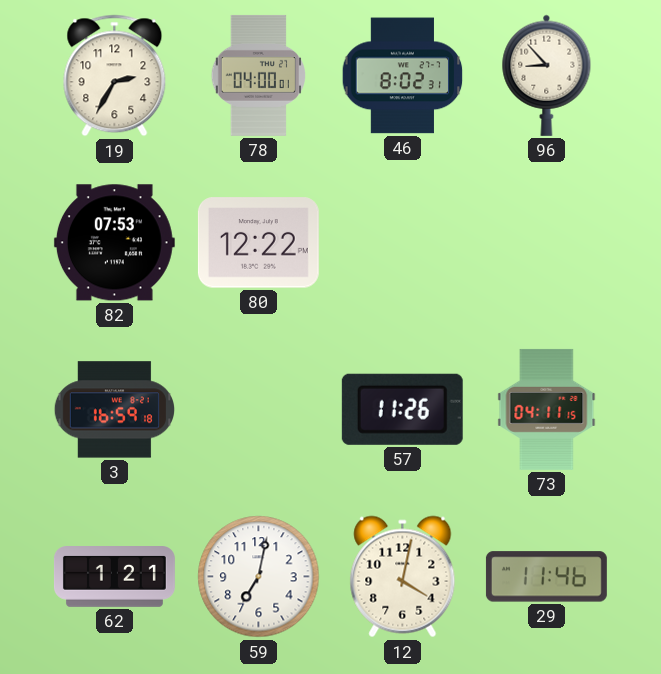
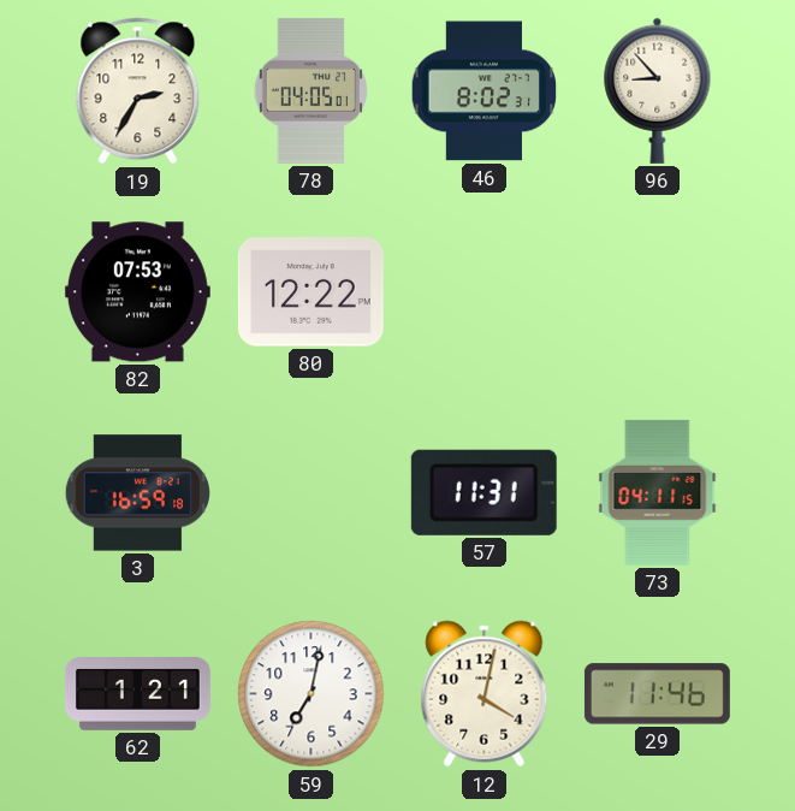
78: 04:00 -> 04:05
57: 11:26 -> 11:31
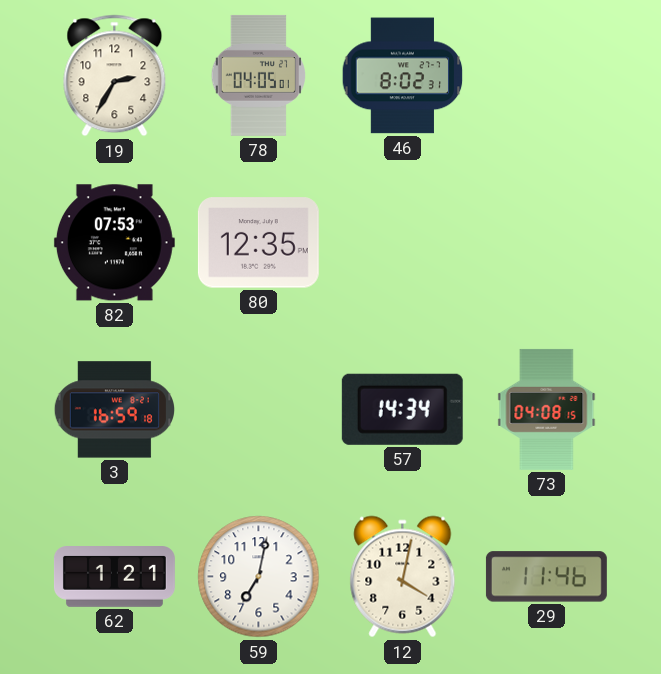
96: 8:53 -> none
80: 12:22 -> 12:35
57: 11:31 -> 14:34
73: 04:11 -> 04:08
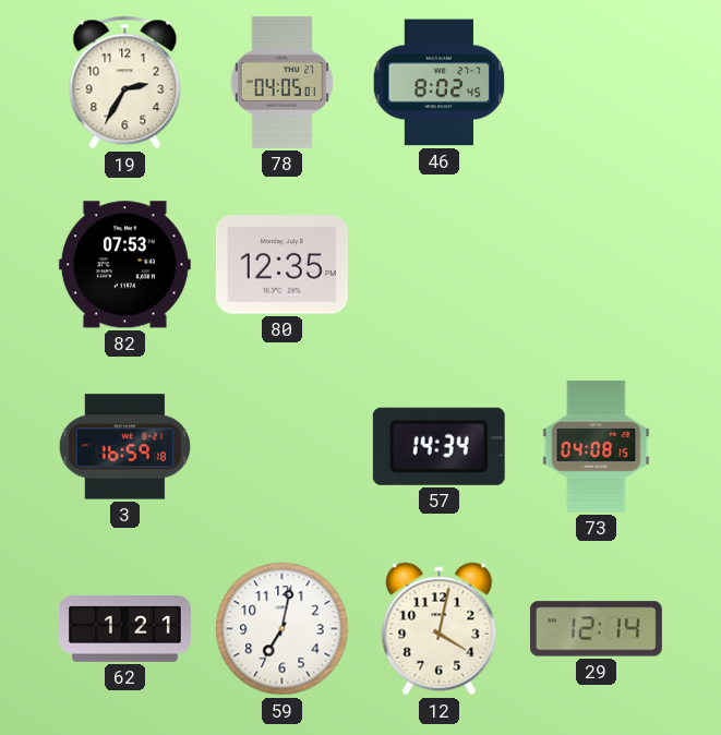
46: 8:02:31 -> 8:02:45
29: 11:46 -> 12:14
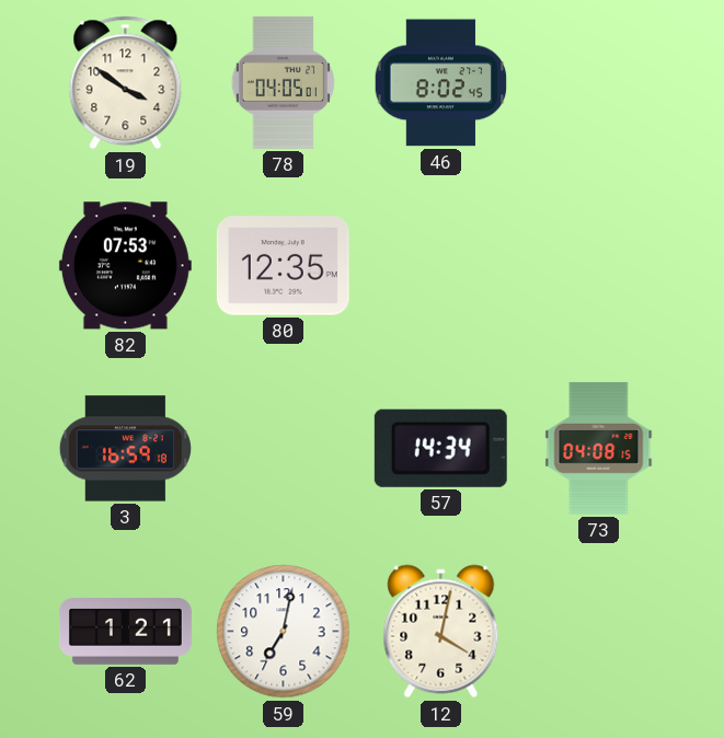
19: 2:35 -> 3:51
29: 12:14 -> none
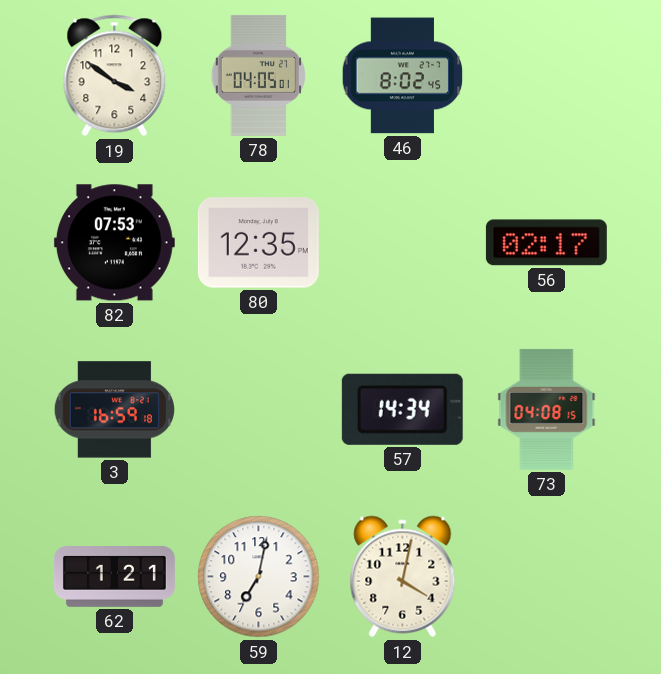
56: none -> 02:17
